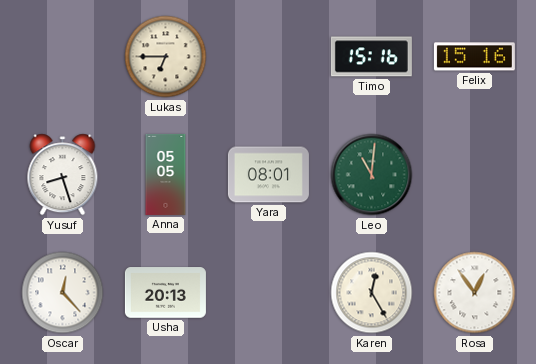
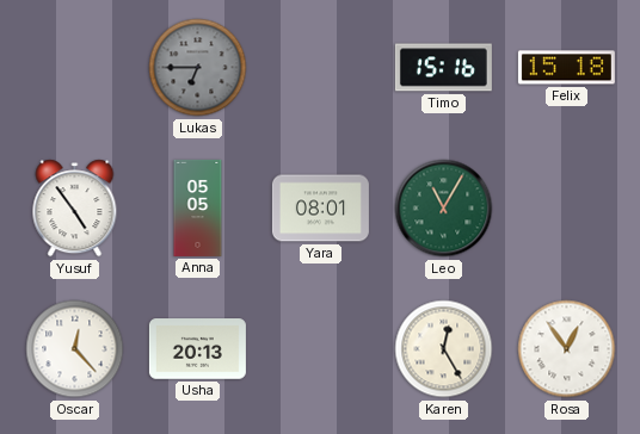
Lukas dial: cream -> grey
Felix: 15:16 -> 15:18
Yusuf: 8:27 -> 4:54
Leo: 11:01 -> 11:05
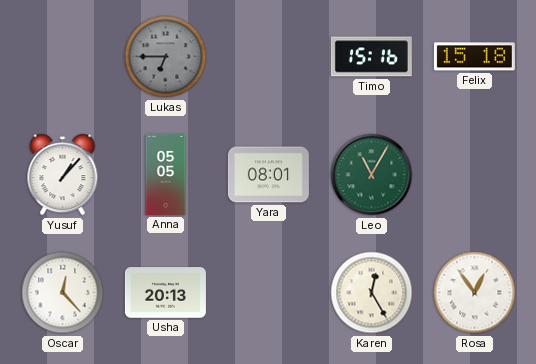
Yusuf: 4:54 -> 1:07
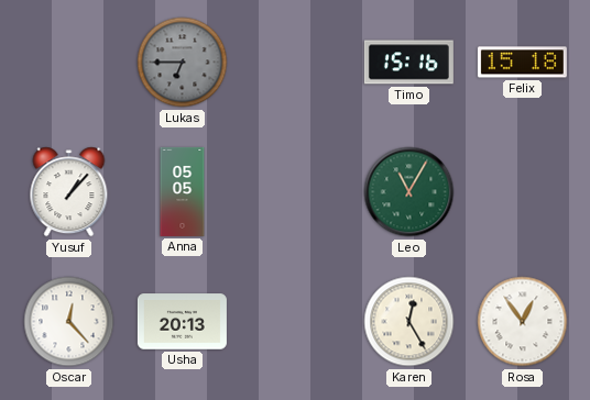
Yara: 08:01 -> none
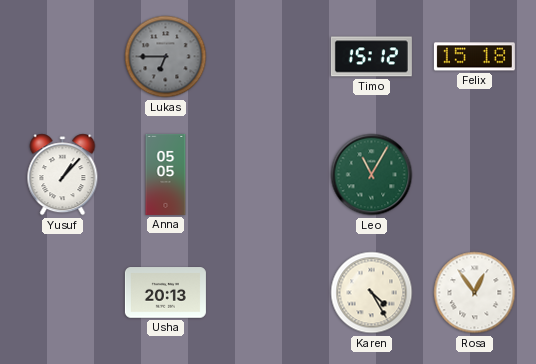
Timo: 15:16 -> 15:12
Oscar: 12:23 -> none
Karen: 12:25 -> 4:25
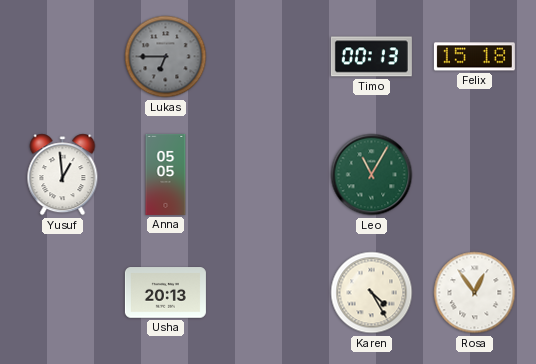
Timo: 15:12 -> 00:13
Yusuf: 1:07 -> 12:59
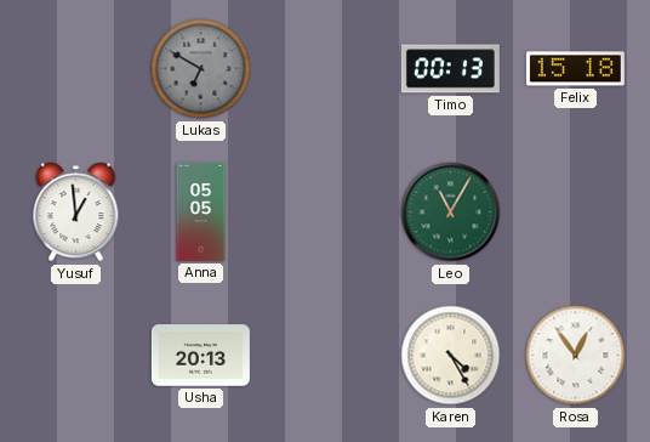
Lukas: 6:45 -> 6:50
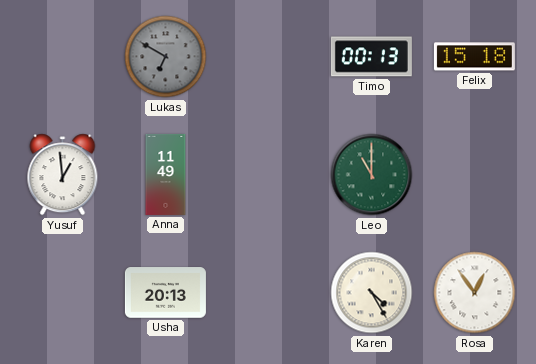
Anna: 05:05 -> 11:49
Leo: 11:05 -> 11:00
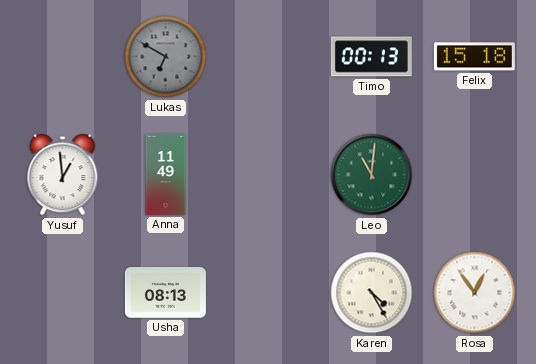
Leo: 11:00 -> 11:01
Usha: 20:13 -> 08:13
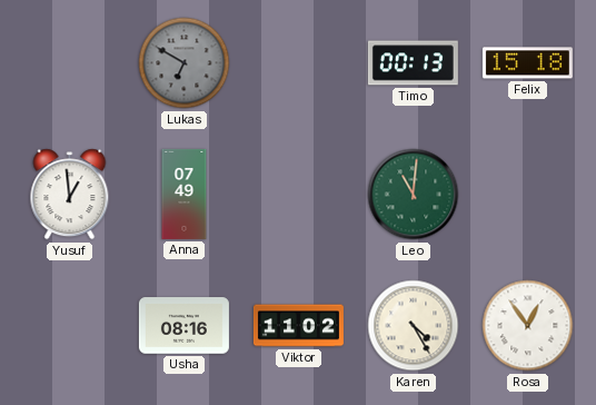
Anna: 11:49 -> 07:49
Usha: 08:13 -> 08:16
Viktor: none -> 11:02
